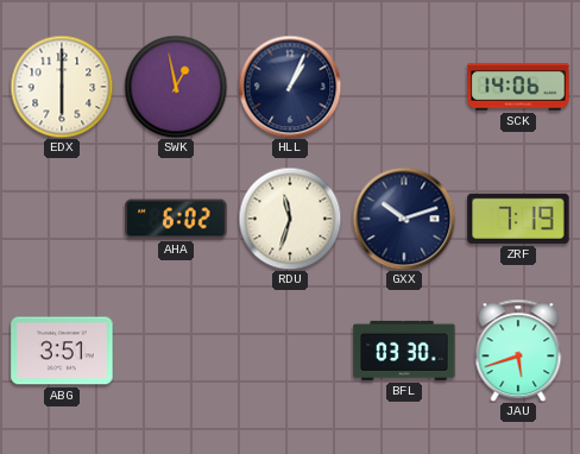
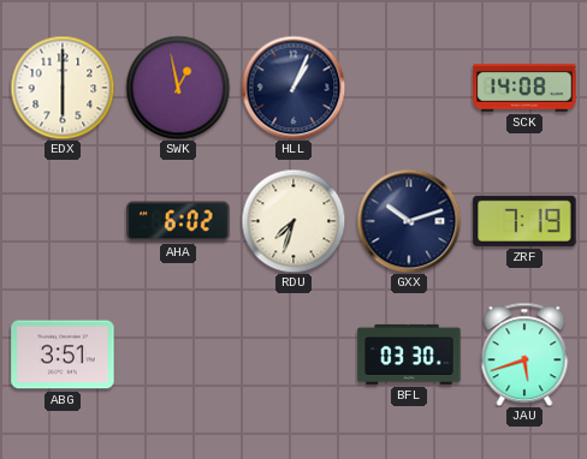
SCK: 14:06 -> 14:08
RDU: 11:33 -> 7:33
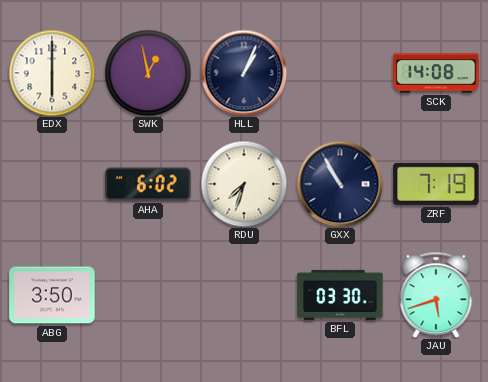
GXX: 10:12 -> 10:55
ABG: 3:51 -> 3:50
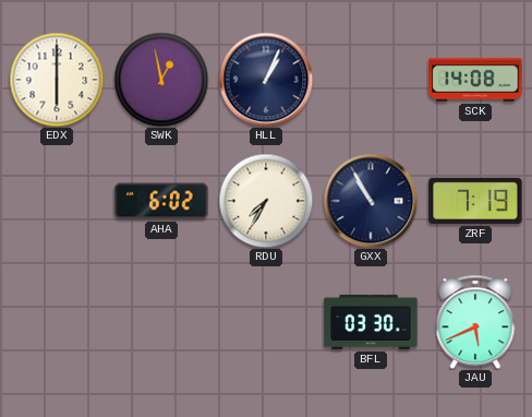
RDU: 7:33 -> 7:35
ABG: 3:50 -> none
JAU: 5:42 -> 5:41
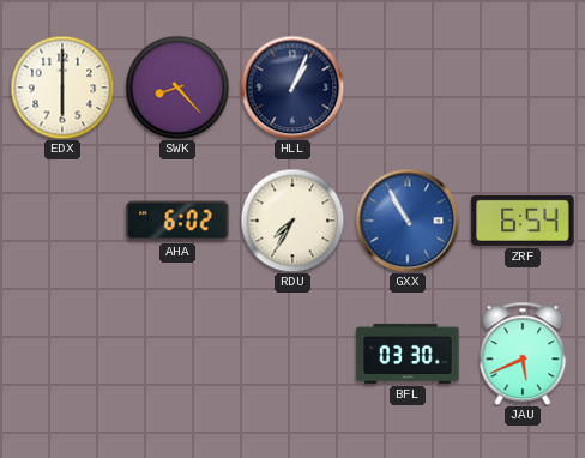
SWK: 12:58 -> 8:23
SCK: 14:08 -> none
GXX dial: navy -> blue
ZRF: 7:19 -> 6:54
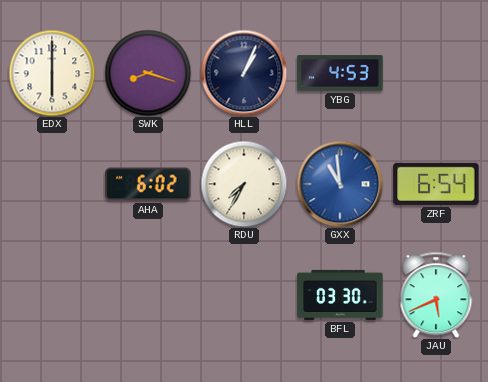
SWK: 8:23 -> 8:18
YBG: none -> 4:53
GXX: 10:55 -> 10:59
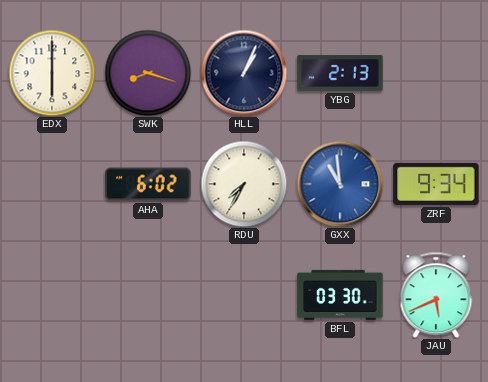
YBG: 4:53 -> 2:13
ZRF: 6:54 -> 9:34
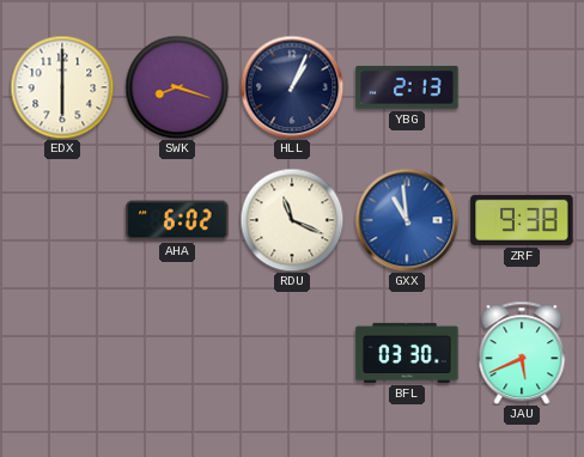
RDU: 7:35 -> 11:19
ZRF: 9:34 -> 9:38
